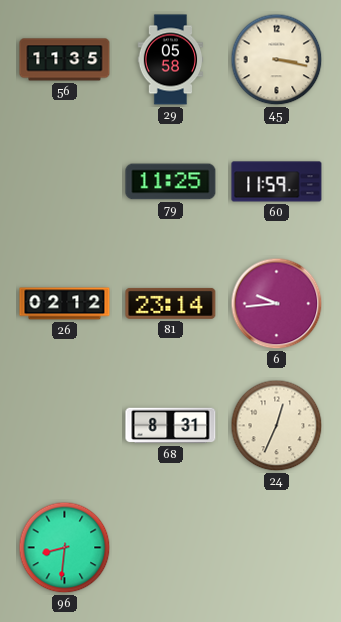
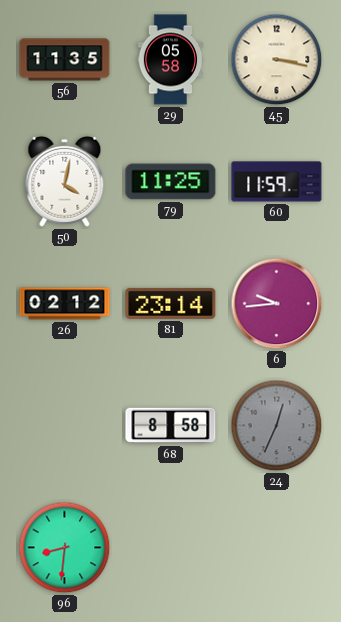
50: none -> 4:02
68: 8:31 -> 8:58
24 dial: cream -> grey
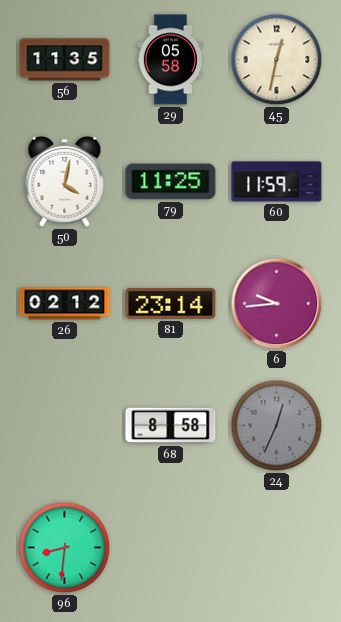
45: 3:17 -> 12:32
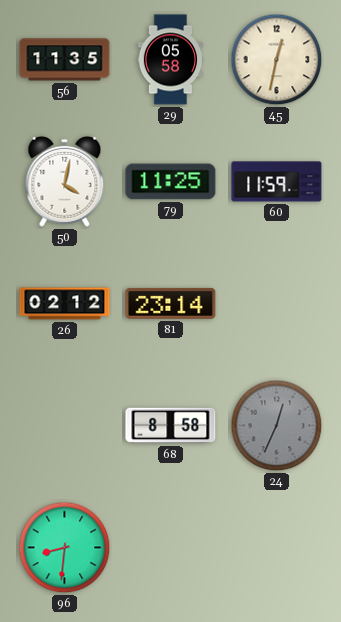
6: 9:44 -> none
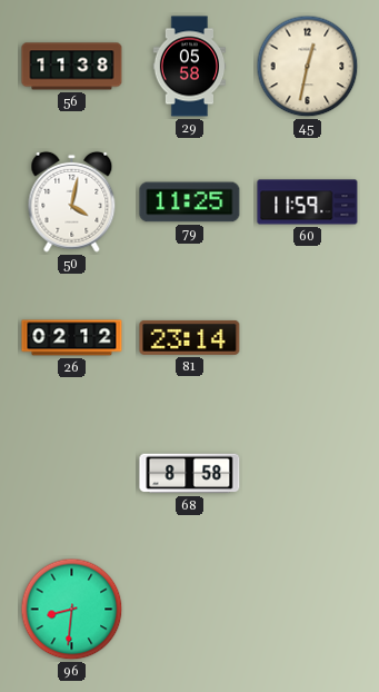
56: 11:35 -> 11:38
24: 12:34 -> none
